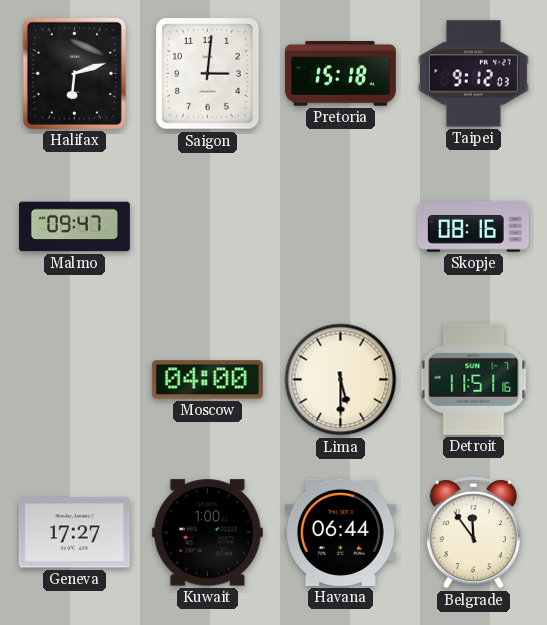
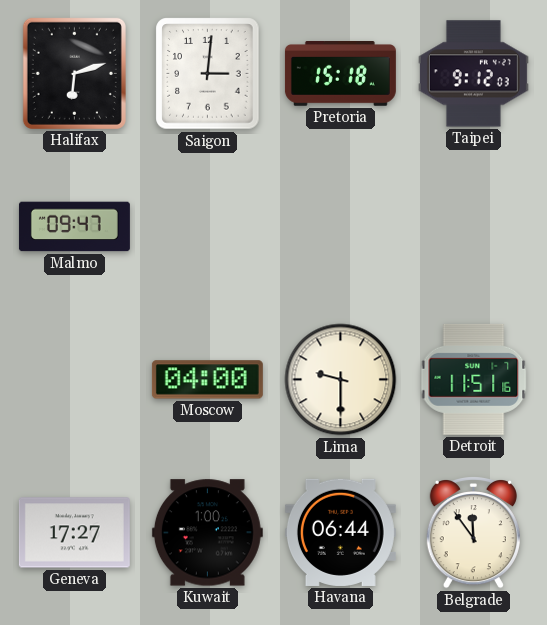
Skopje: 08:16 -> none
Lima: 5:30 -> 9:30
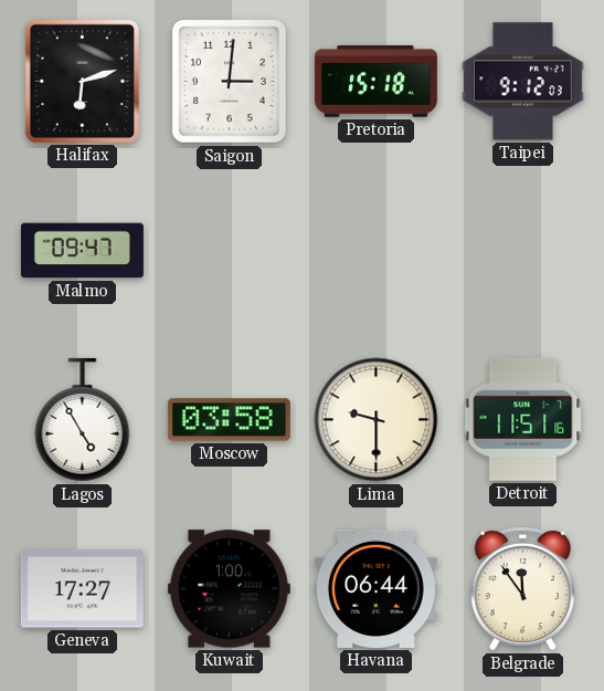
Lagos: none -> 4:55
Moscow: 04:00 -> 03:58
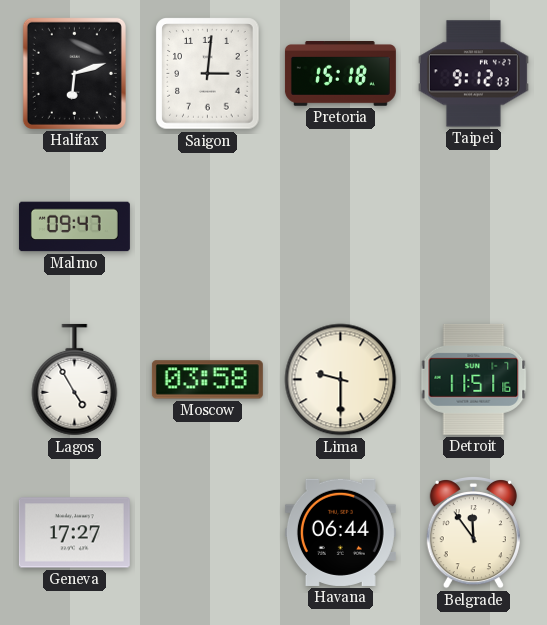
Kuwait: 1:00 -> none
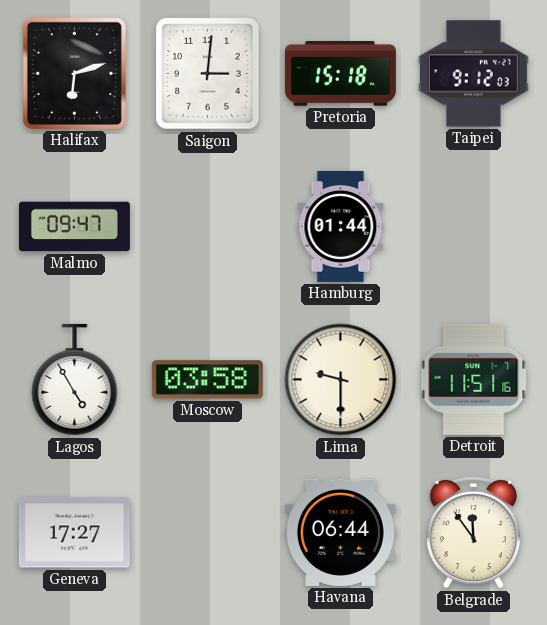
Hamburg: none -> 01:44
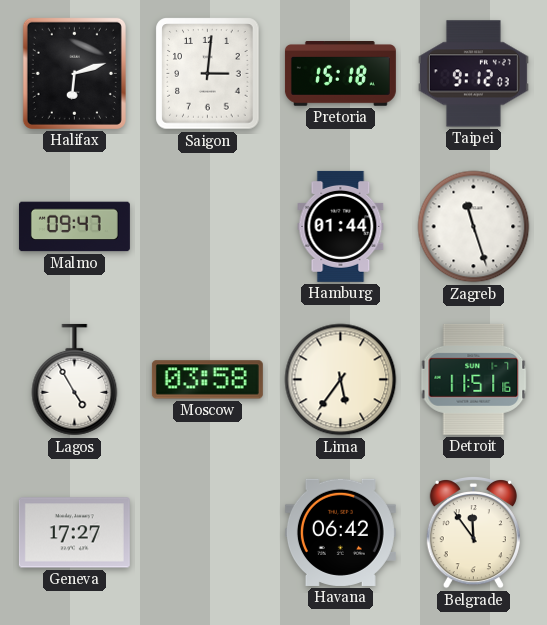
Zagreb: none -> 11:27
Lima: 9:30 -> 5:36
Havana: 06:44 -> 06:42
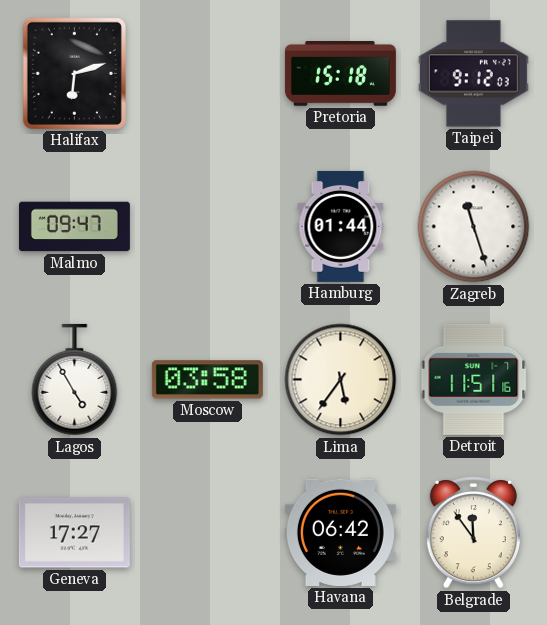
Saigon: 3:01 -> none
